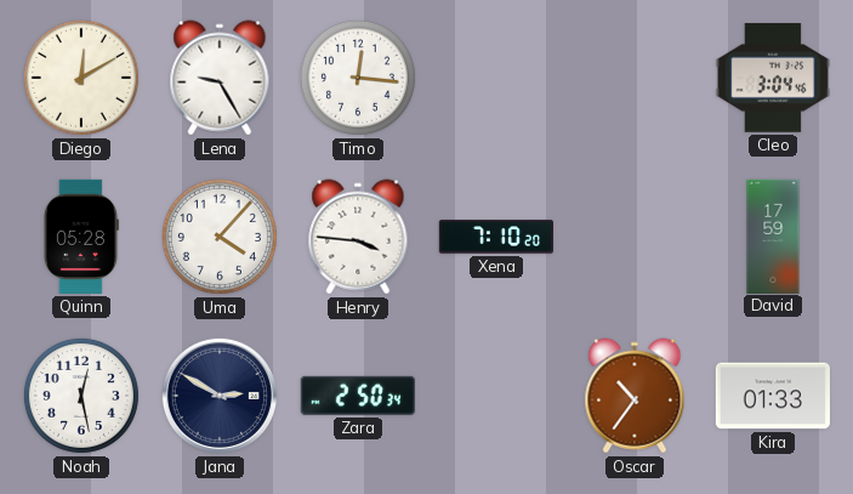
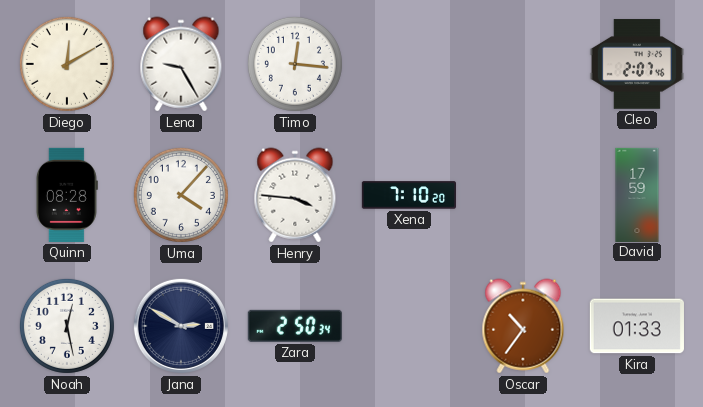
Cleo: 3:04 -> 2:07
Quinn: 05:28 -> 08:28
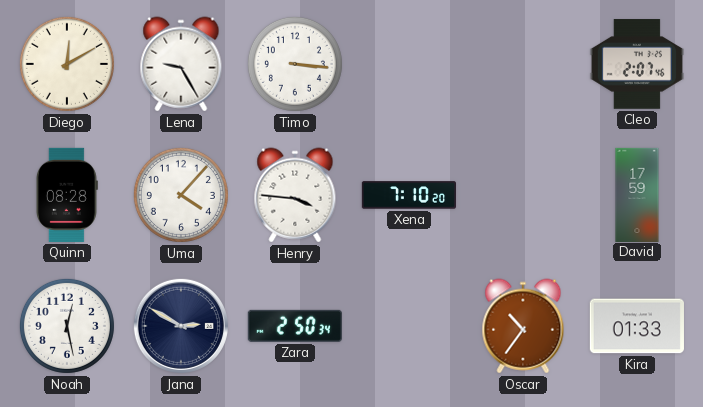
Timo: 12:16 -> 3:16
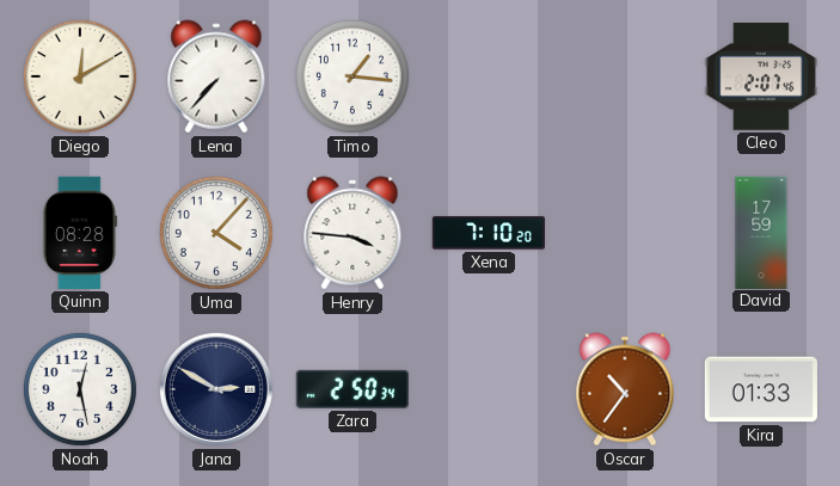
Lena: 9:25 -> 7:37
Timo: 3:16 -> 1:16
